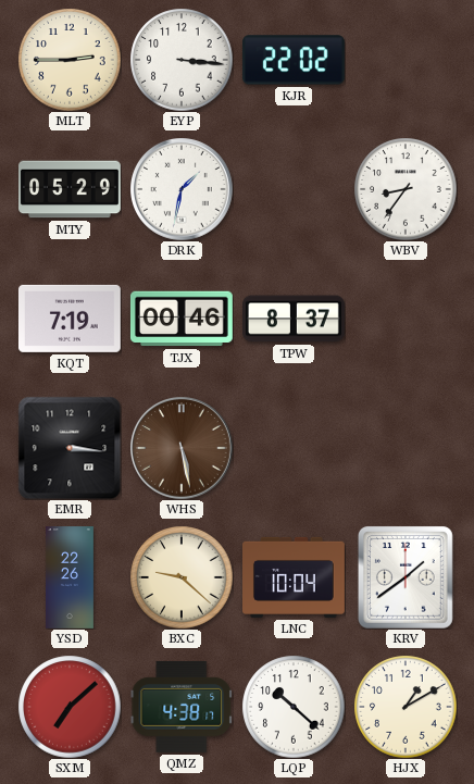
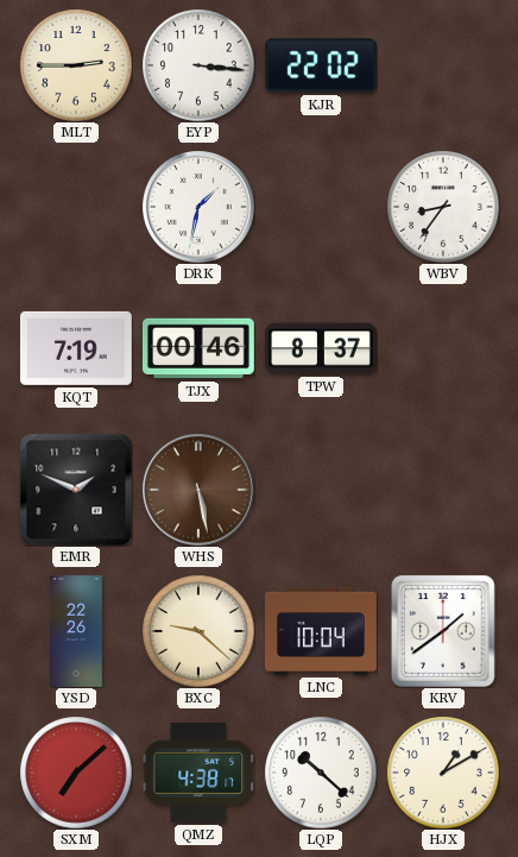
MTY: 05:29 -> none
EMR: 3:16 -> 1:49
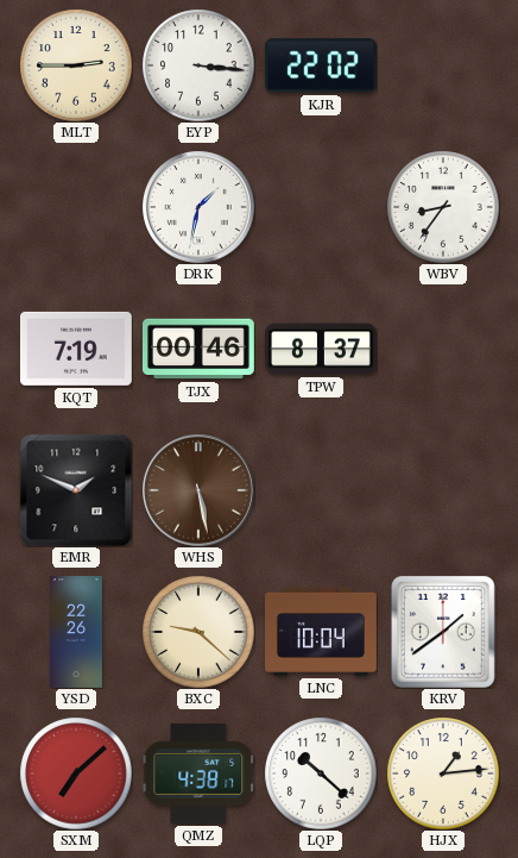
HJX: 1:10 -> 1:14
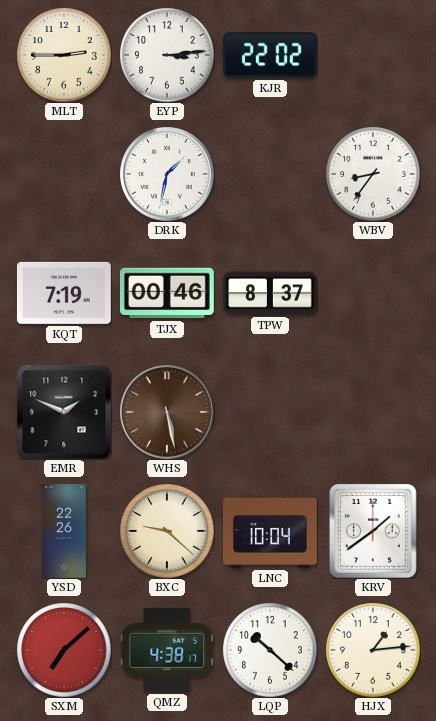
EYP: 3:16 -> 3:14
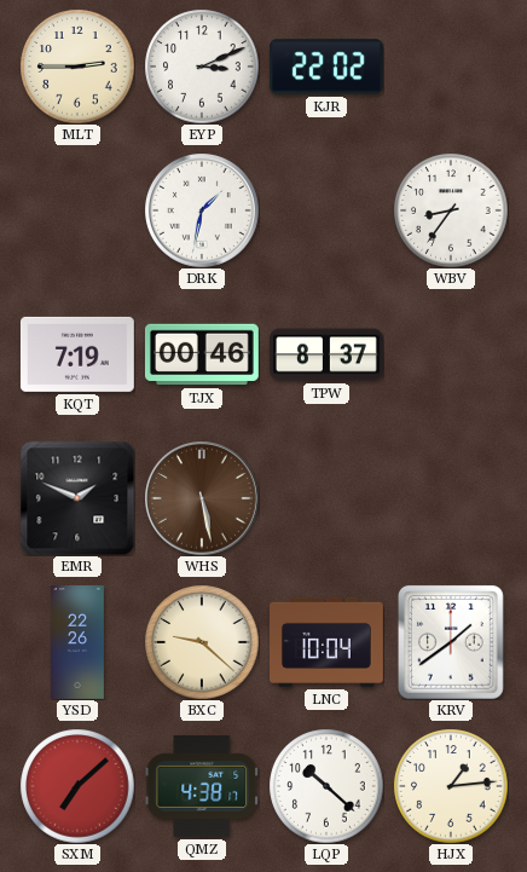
EYP: 3:14 -> 3:11
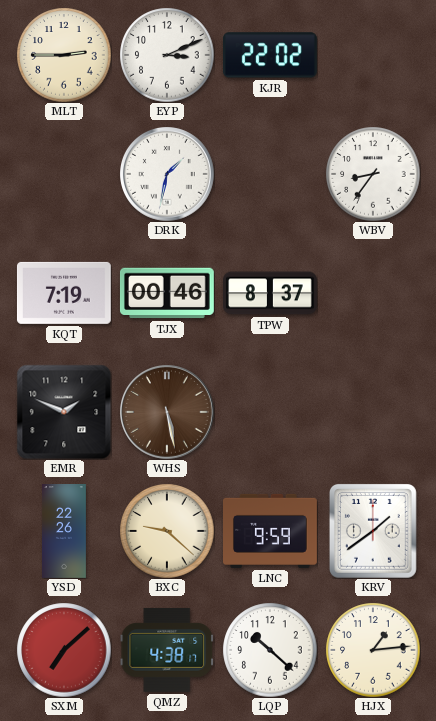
LNC: 10:04 -> 9:59
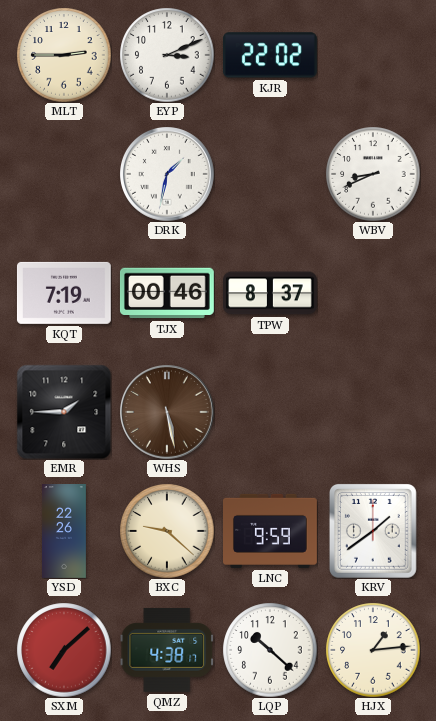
WBV: 8:36 -> 8:41
EMR: 1:49 -> 1:45
